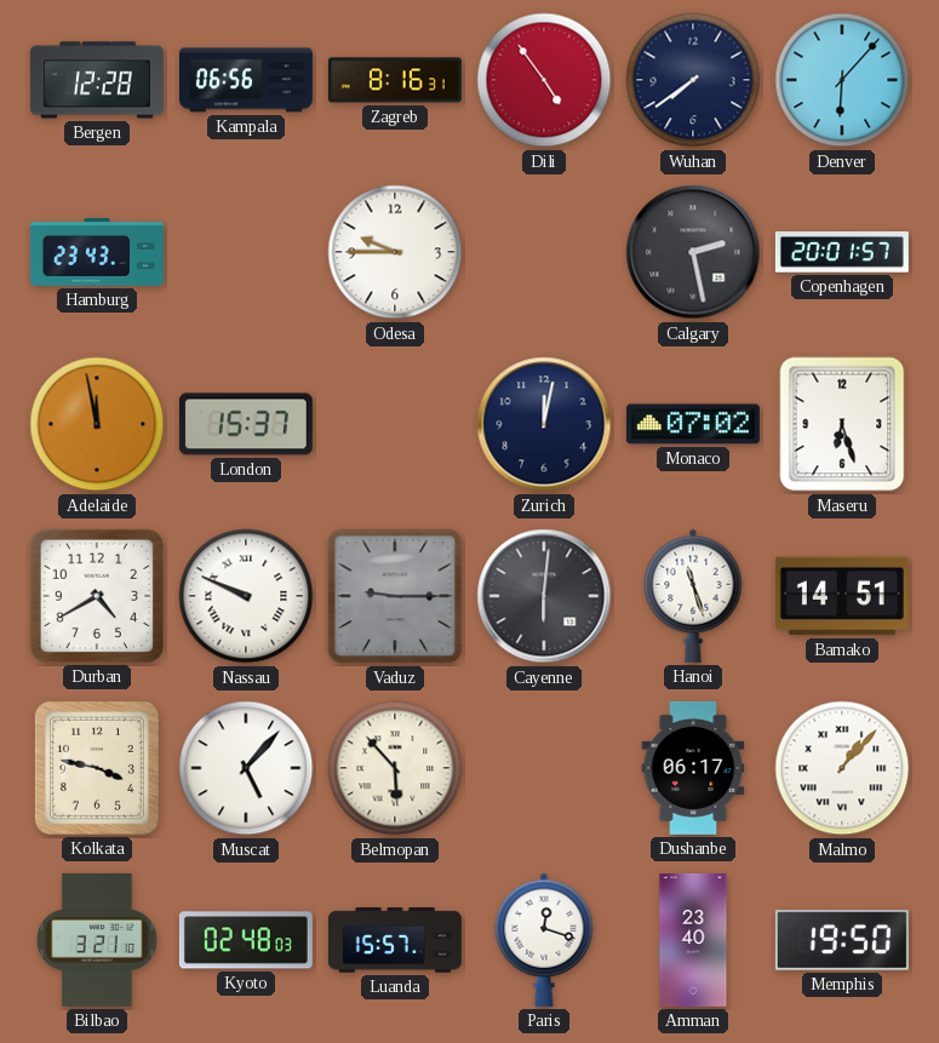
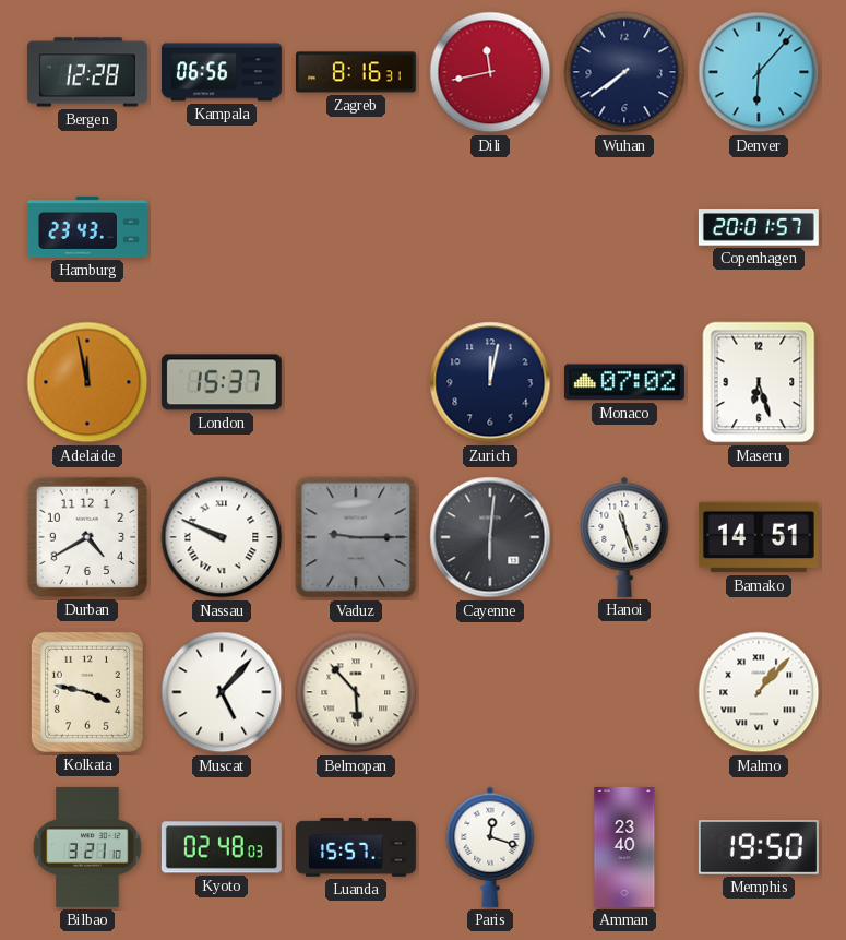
Dili: 4:54 -> 11:43
Odesa: 9:45 -> none
Calgary: 2:28 -> none
Dushanbe: 06:17 -> none
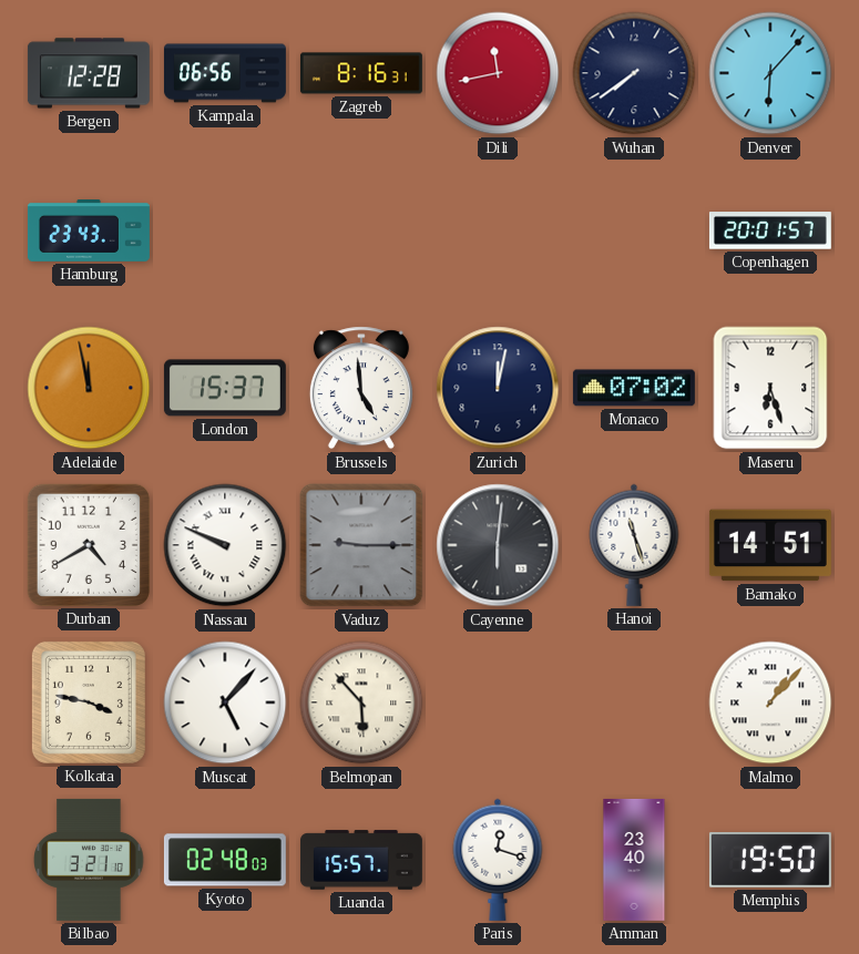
Brussels: none -> 4:59
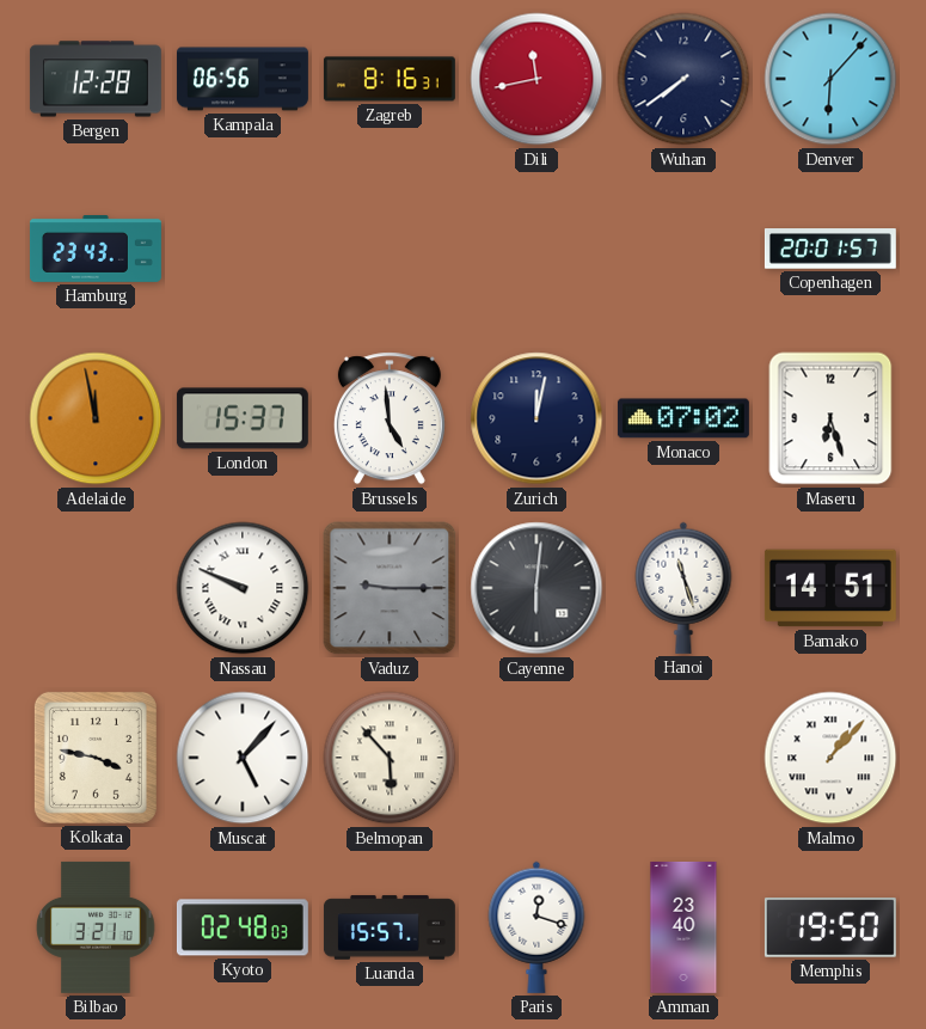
Durban: 4:40 -> none
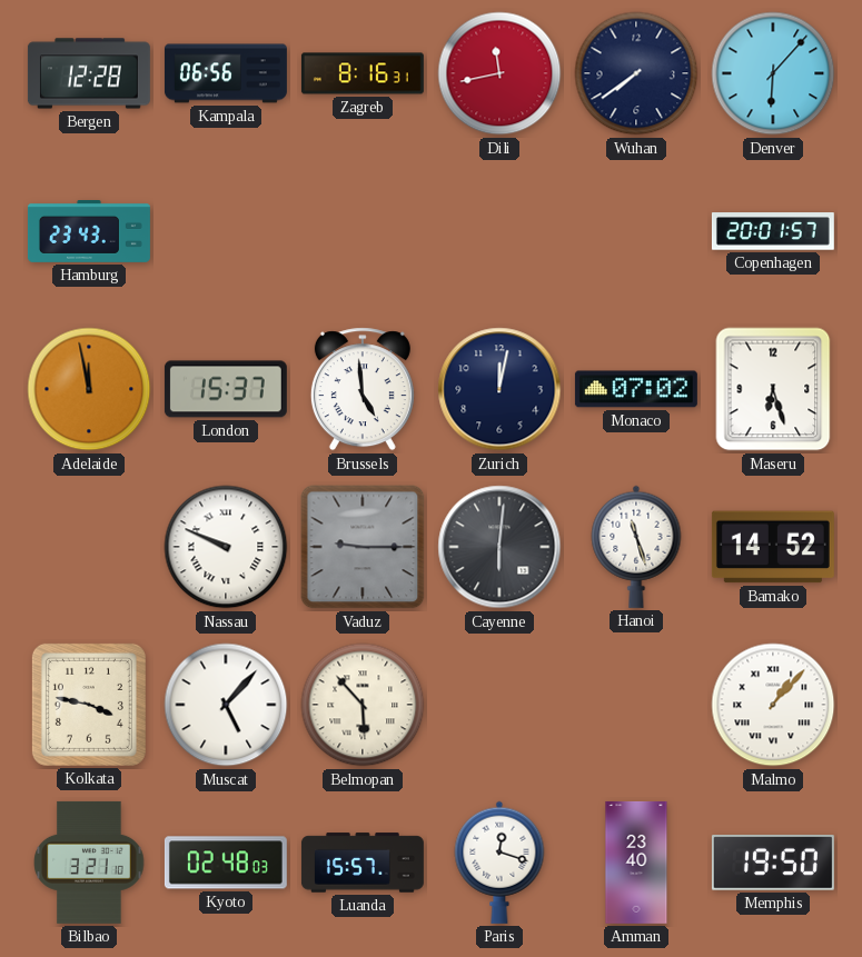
Bamako: 14:51 -> 14:52
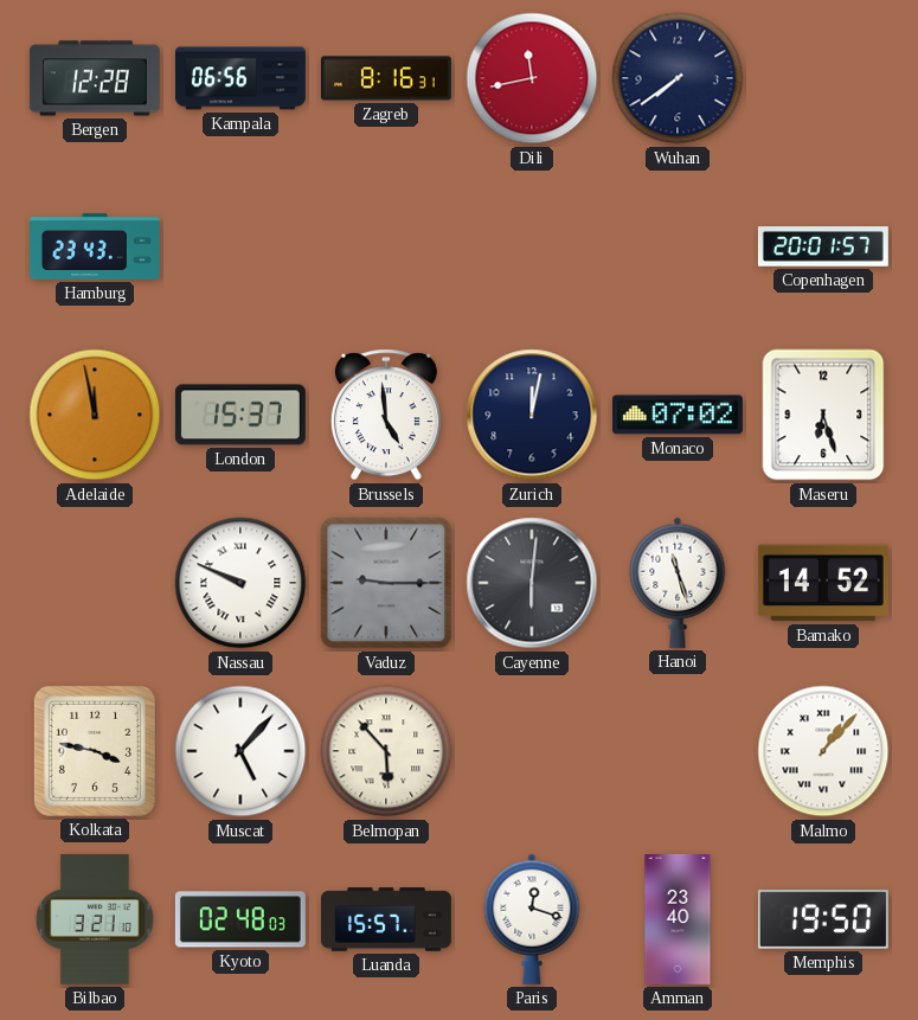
Denver: 6:07 -> none
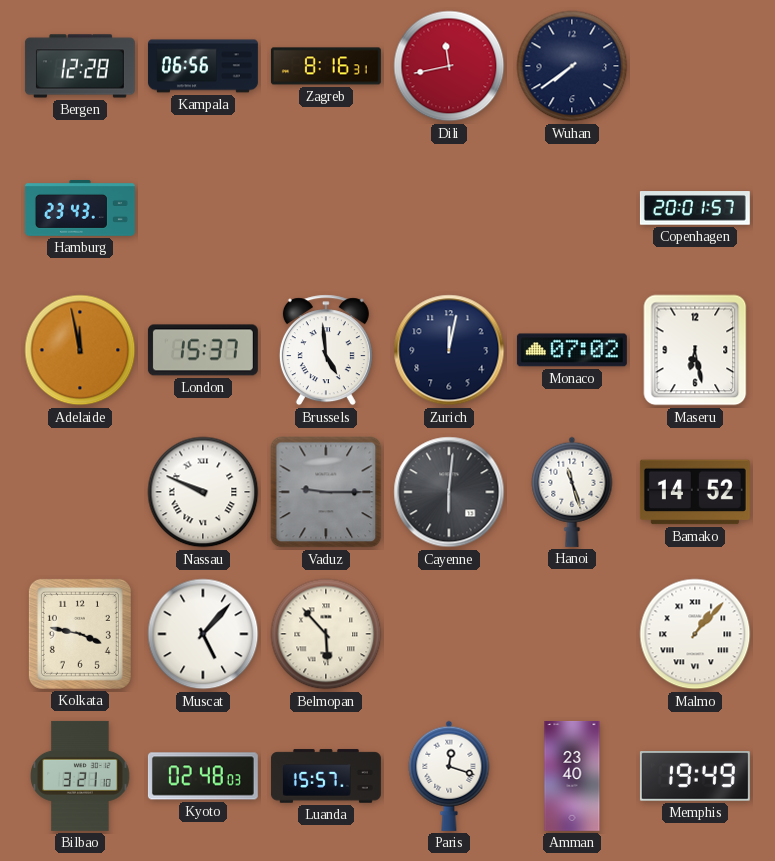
Maseru: 6:27 -> 6:28
Memphis: 19:50 -> 19:49
